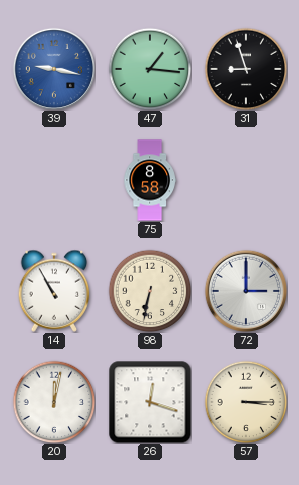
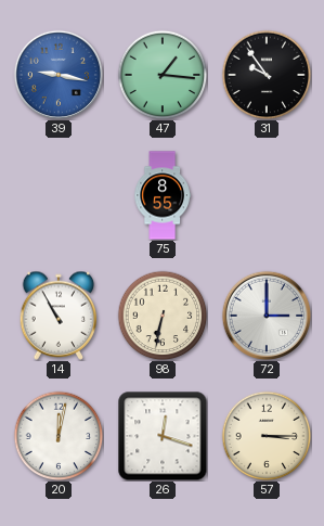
31: 8:57 -> 9:54
75: 8:58 -> 8:55
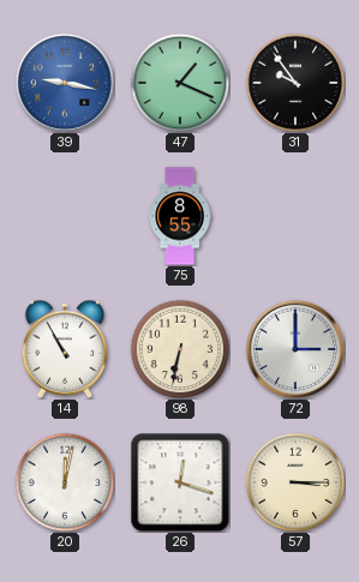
47: 1:16 -> 1:19
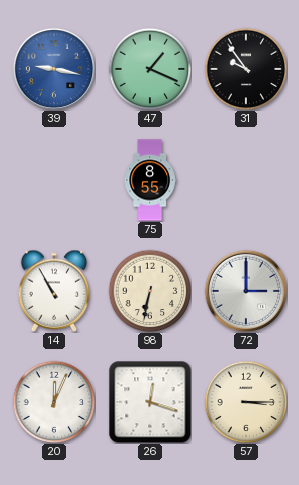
20: 12:02 -> 12:04
